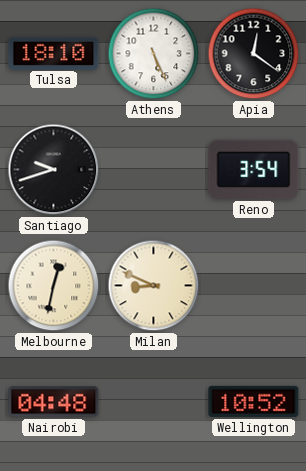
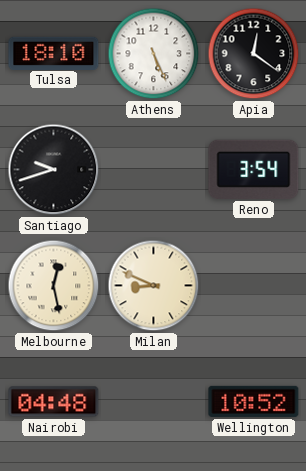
Melbourne: 12:32 -> 12:28
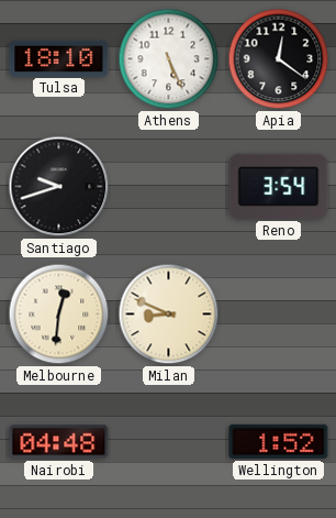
Melbourne: 12:28 -> 12:31
Wellington: 10:52 -> 1:52
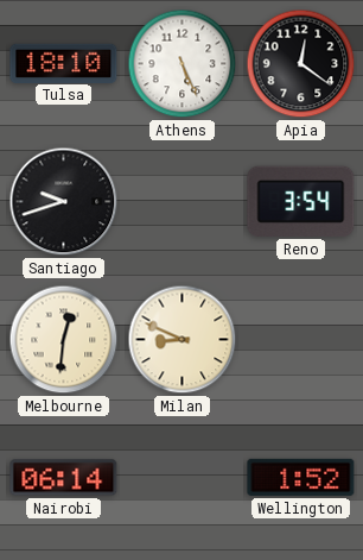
Nairobi: 04:48 -> 06:14
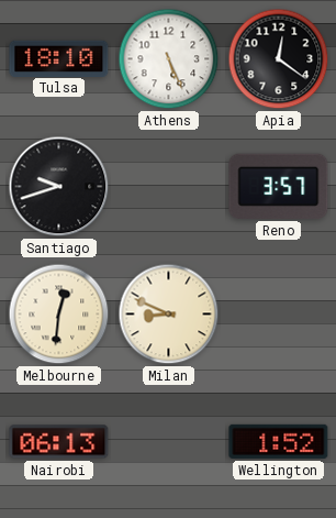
Reno: 3:54 -> 3:57
Nairobi: 06:14 -> 06:13
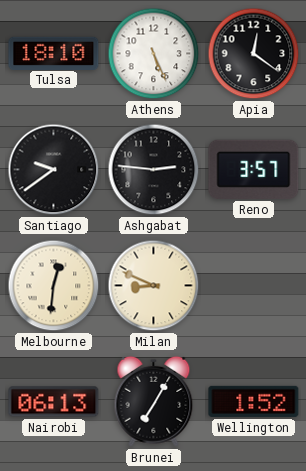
Santiago: 9:42 -> 9:39
Ashgabat: none -> 2:46
Brunei: none -> 7:05
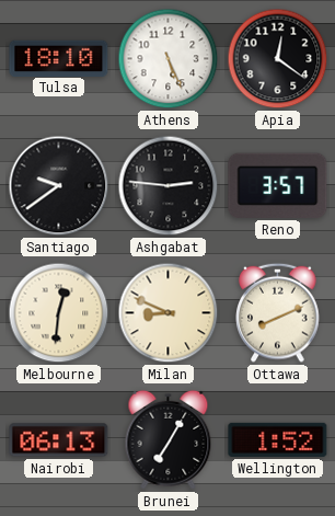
Ottawa: none -> 8:11
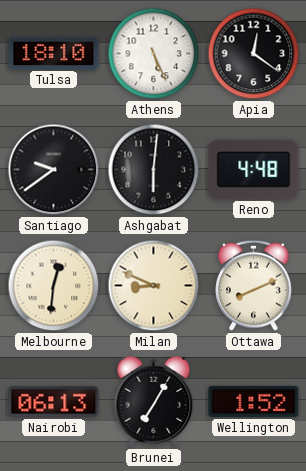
Ashgabat: 2:46 -> 6:01
Reno: 3:57 -> 4:48
